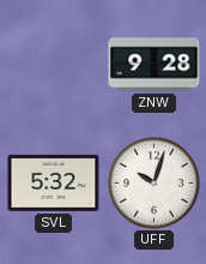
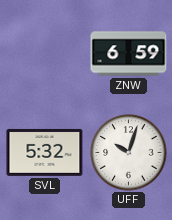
ZNW: 9:28 -> 6:59
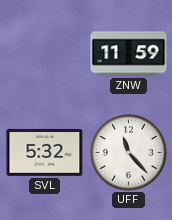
ZNW: 6:59 -> 11:59
UFF: 10:03 -> 11:23
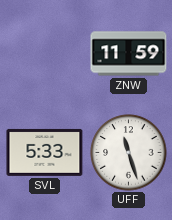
SVL: 5:32 -> 5:33
UFF: 11:23 -> 11:27
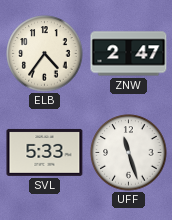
ELB: none -> 4:36
ZNW: 11:59 -> 2:47
